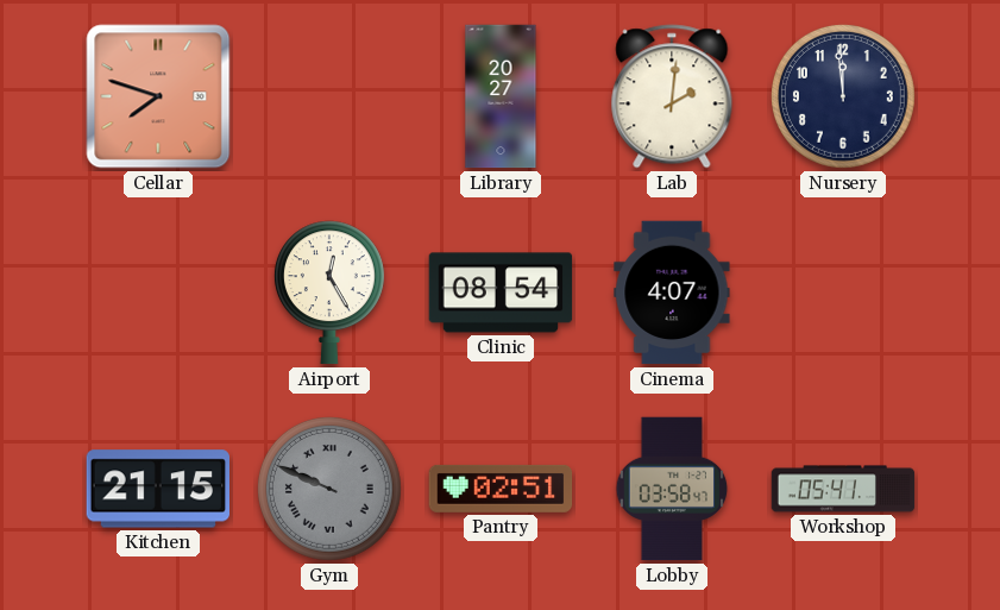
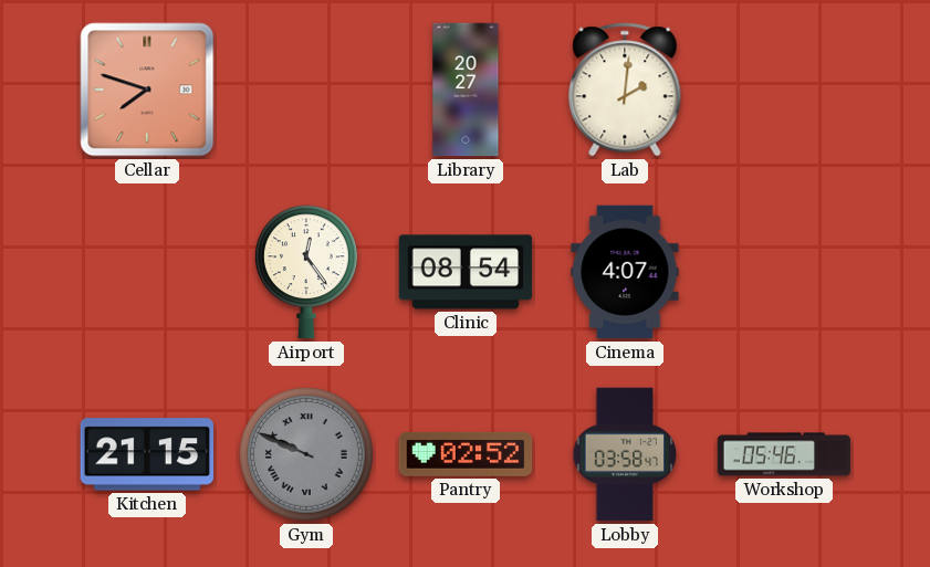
Nursery: 11:59 -> none
Airport: 12:25 -> 12:24
Pantry: 02:51 -> 02:52
Workshop: 05:41 -> 05:46
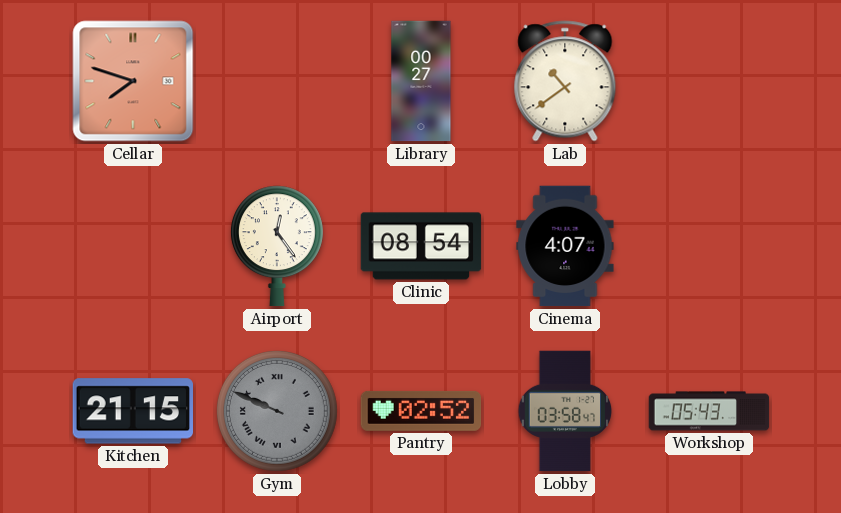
Library: 20:27 -> 00:27
Lab: 2:01 -> 10:39
Workshop: 05:46 -> 05:43
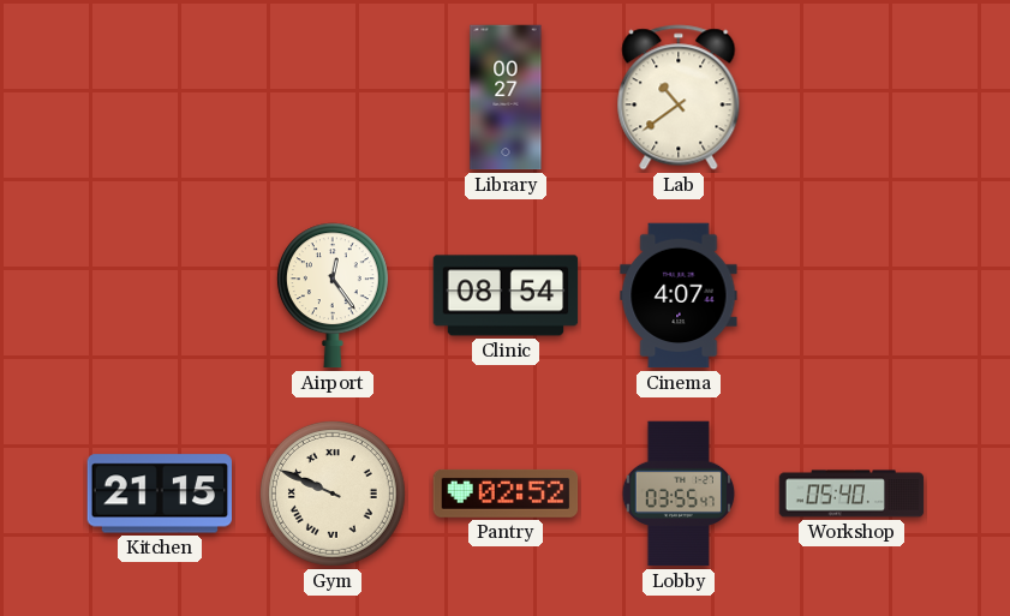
Cellar: 7:48 -> none
Gym dial: grey -> cream
Lobby: 03:58 -> 03:55
Workshop: 05:43 -> 05:40
